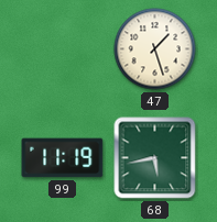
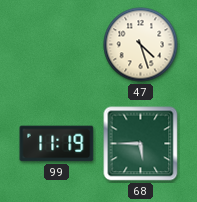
47: 1:27 -> 4:27
68: 5:43 -> 5:45
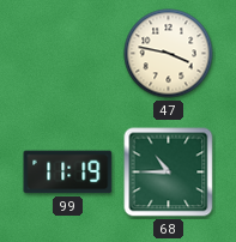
47: 4:27 -> 3:47
68: 5:45 -> 10:45
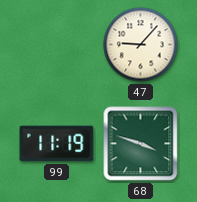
47: 3:47 -> 9:07
68: 10:45 -> 3:48
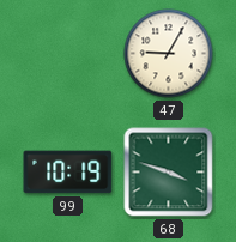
47: 9:07 -> 9:05
99: 11:19 -> 10:19
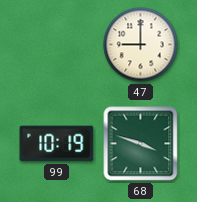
47: 9:05 -> 9:00
